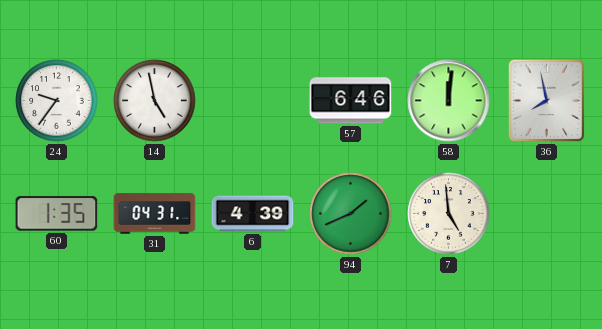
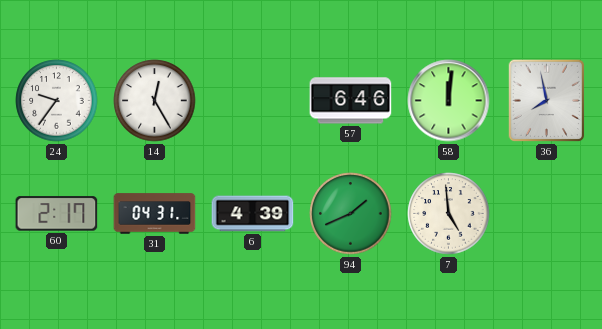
14: 4:58 -> 12:25
60: 1:35 -> 2:17
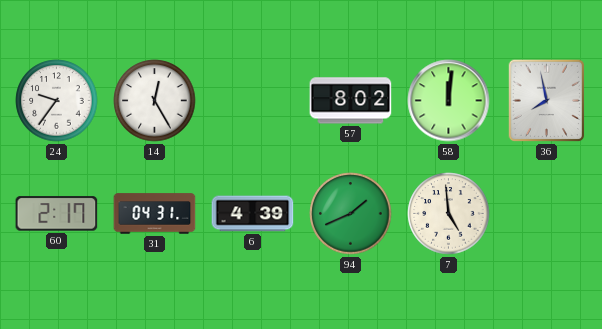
57: 6:46 -> 8:02
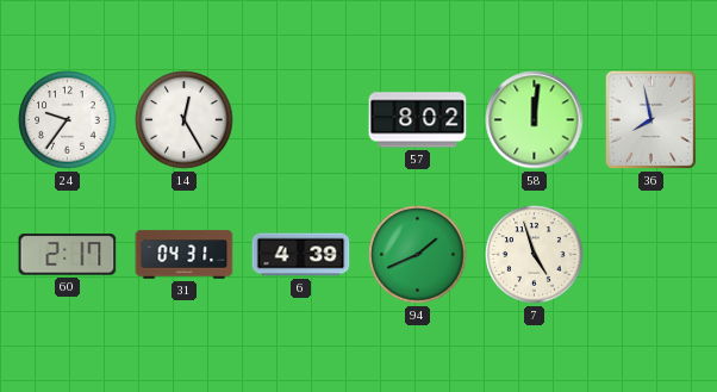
7: 4:59 -> 4:57
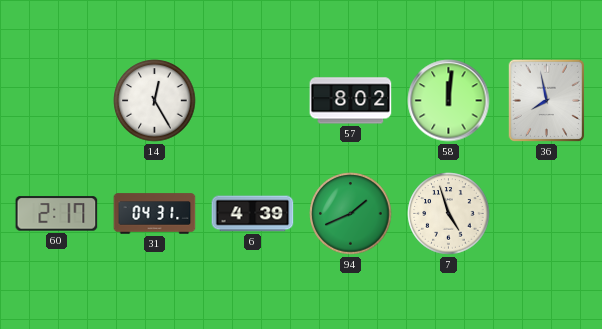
24: 9:36 -> none
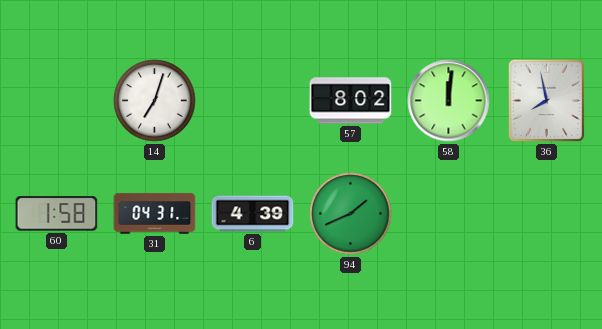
14: 12:25 -> 7:03
60: 2:17 -> 1:58
7: 4:57 -> none
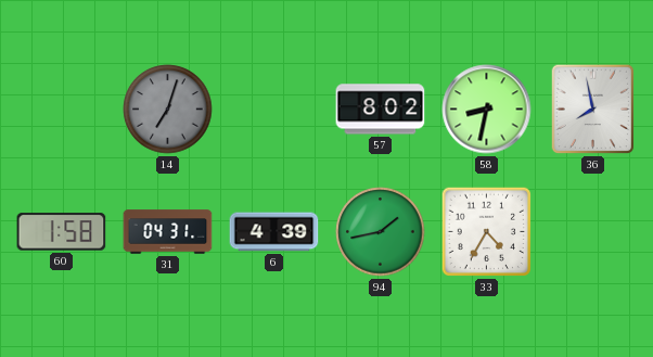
14 dial: white -> grey
58: 12:01 -> 8:32
94: 1:41 -> 1:43
33: none -> 4:35
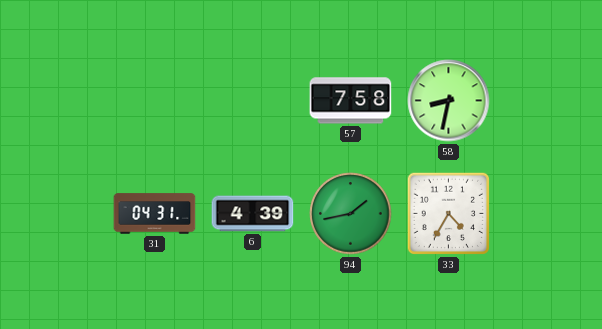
14: 7:03 -> none
57: 8:02 -> 7:58
36: 7:58 -> none
60: 1:58 -> none
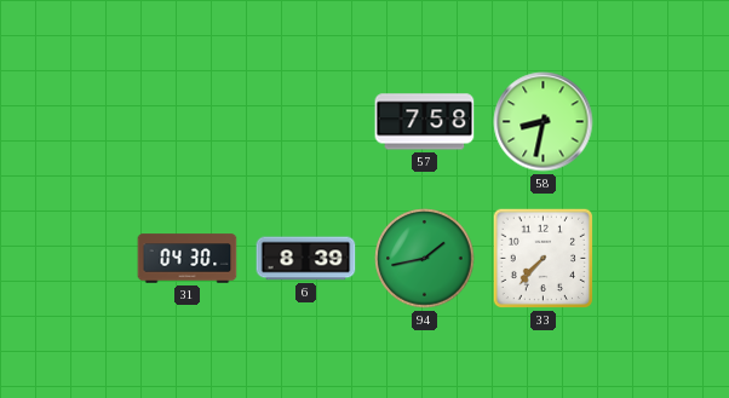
31: 04:31 -> 04:30
6: 4:39 -> 8:39
33: 4:35 -> 7:37
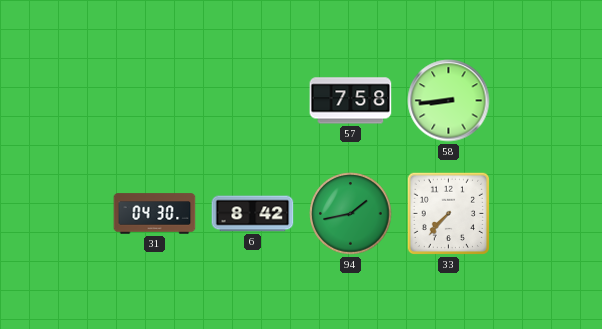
58: 8:32 -> 8:44
6: 8:39 -> 8:42
